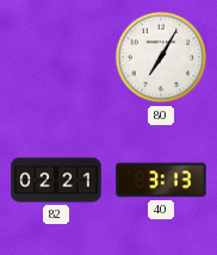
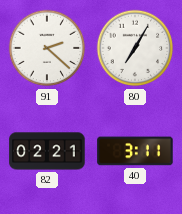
91: none -> 2:22
40: 3:13 -> 3:11
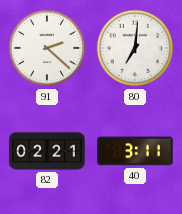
80: 7:05 -> 7:01
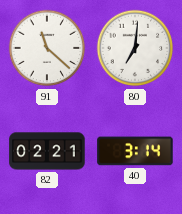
91: 2:22 -> 11:22
40: 3:11 -> 3:14
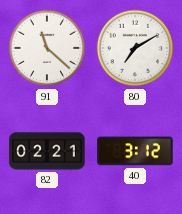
80: 7:01 -> 7:10
40: 3:14 -> 3:12
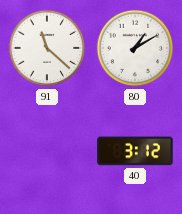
80: 7:10 -> 1:10
82: 02:21 -> none
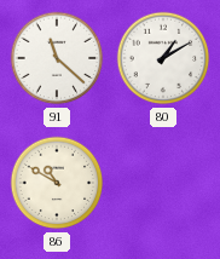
86: none -> 10:50
40: 3:12 -> none
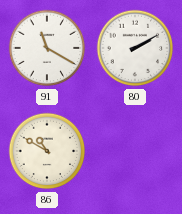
91: 11:22 -> 11:20
80: 1:10 -> 2:10
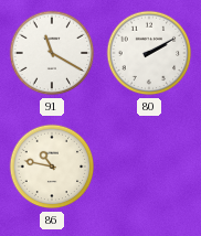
86: 10:50 -> 10:47
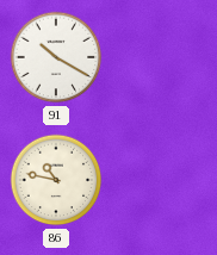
91: 11:20 -> 10:20
80: 2:10 -> none
